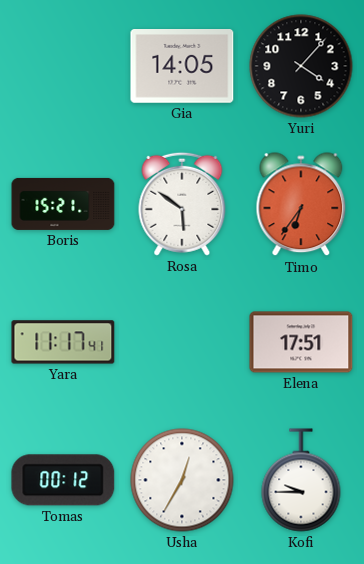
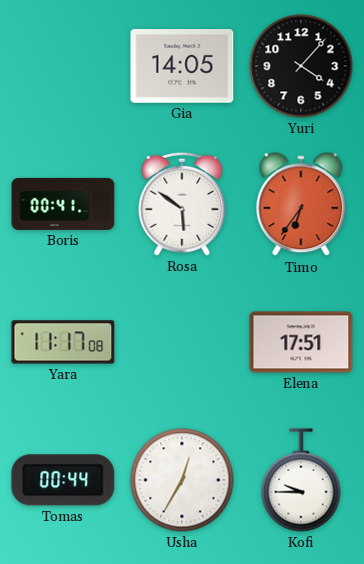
Boris: 15:21 -> 00:41
Yara: 11:17:41 -> 11:17:08
Tomas: 00:12 -> 00:44
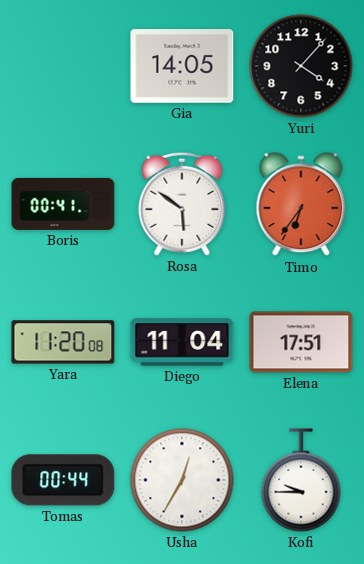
Yara: 11:17 -> 11:20
Diego: none -> 11:04
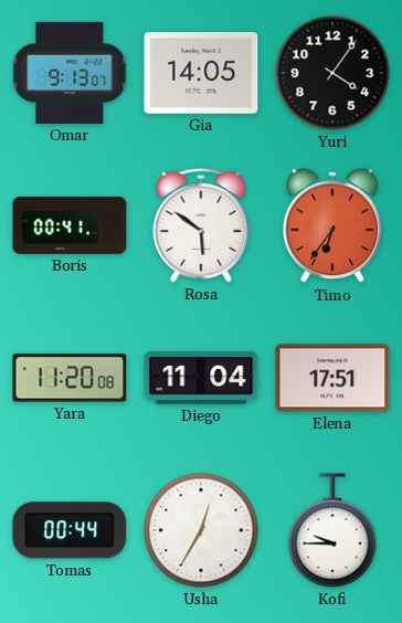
Omar: none -> 9:13
Yuri: 4:07 -> 4:06
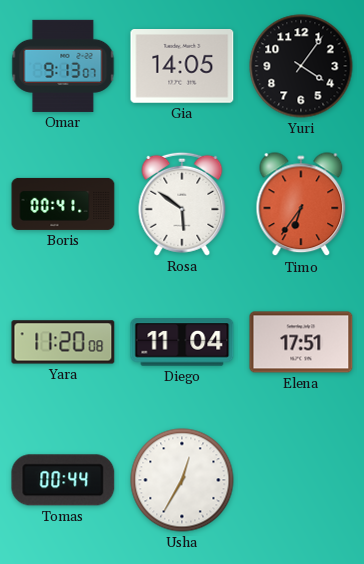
Kofi: 9:45 -> none
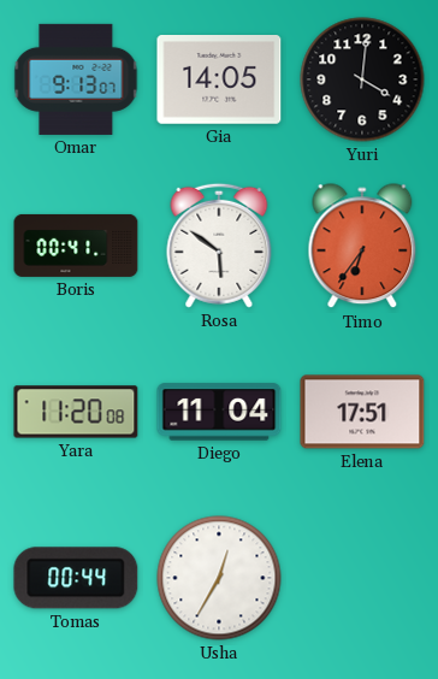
Yuri: 4:06 -> 4:01
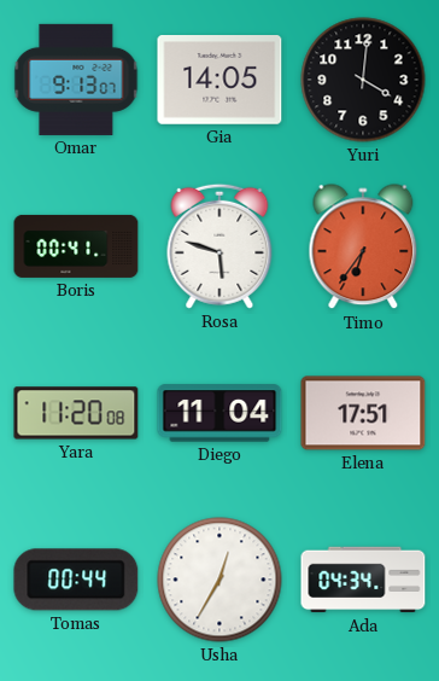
Rosa: 5:51 -> 5:48
Ada: none -> 04:34
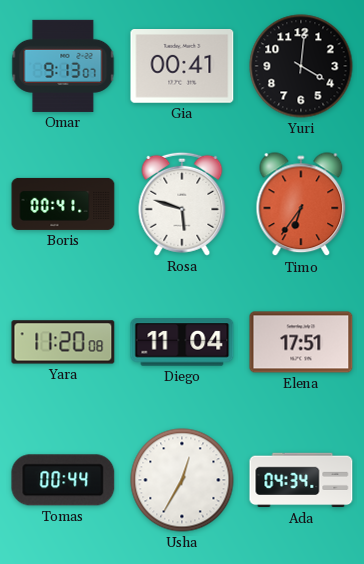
Gia: 14:05 -> 00:41
